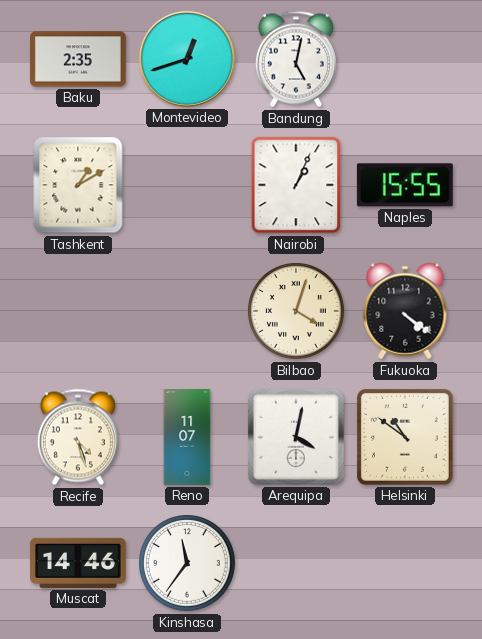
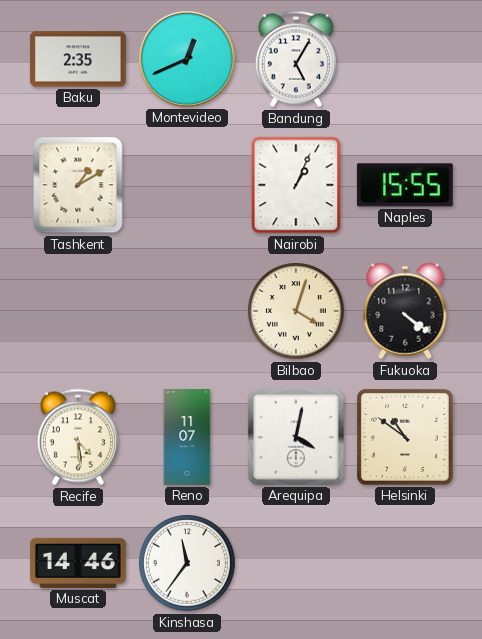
Montevideo: 12:42 -> 12:41
Bandung: 5:02 -> 5:05
Recife: 4:27 -> 4:29
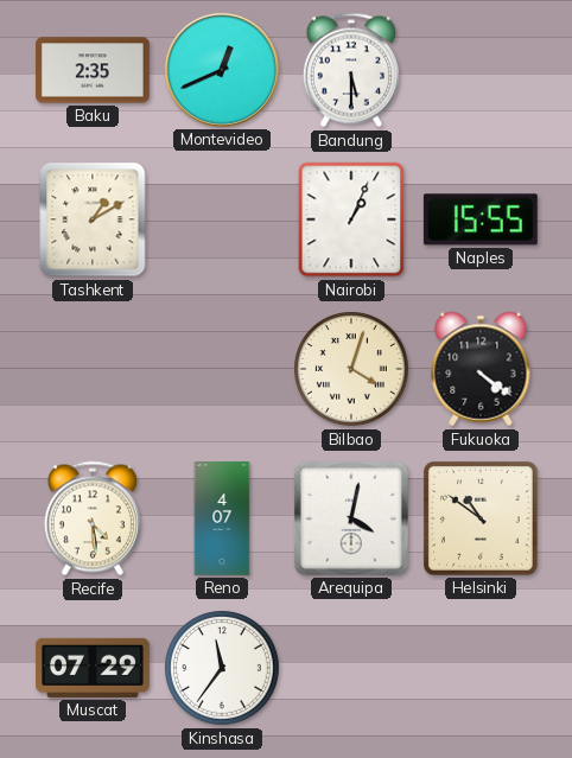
Bandung: 5:05 -> 5:30
Reno: 11:07 -> 4:07
Muscat: 14:46 -> 07:29
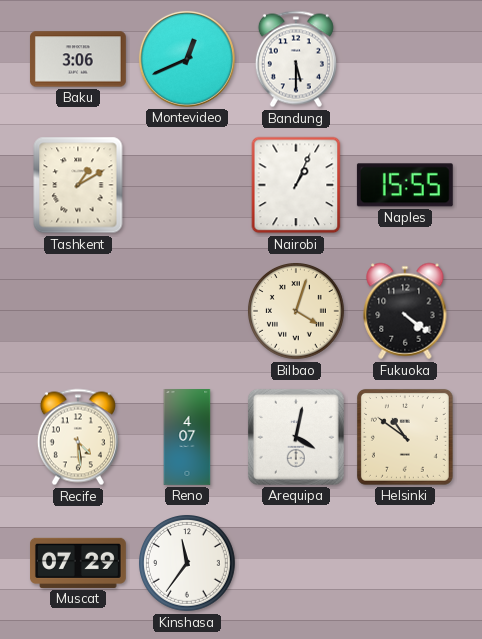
Baku: 2:35 -> 3:06
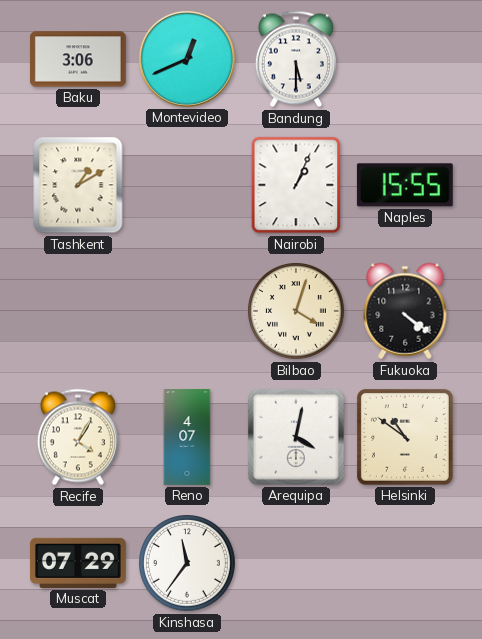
Recife: 4:29 -> 4:05
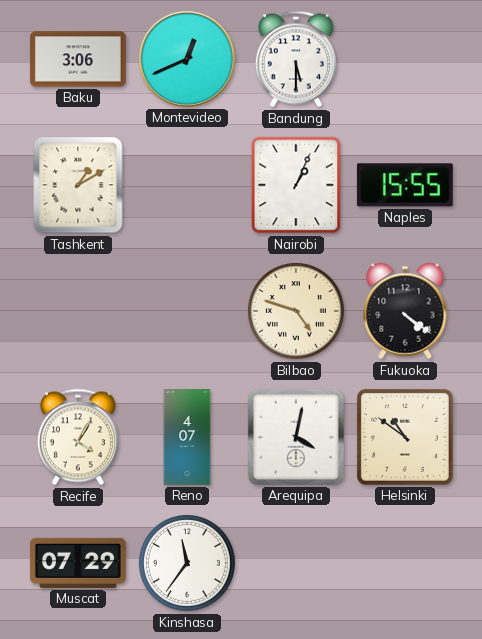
Bilbao: 4:03 -> 4:48
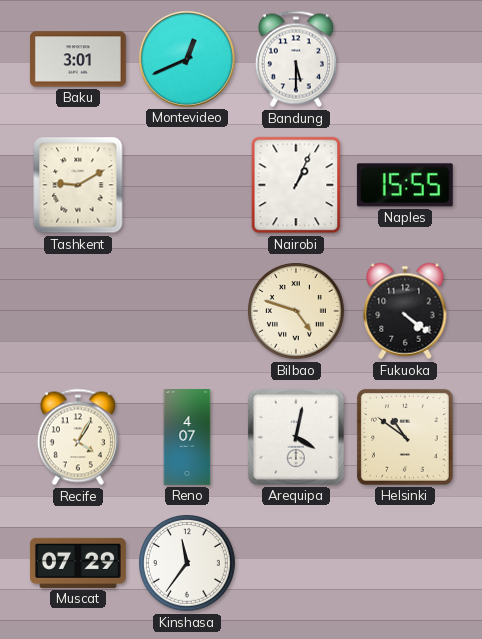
Baku: 3:06 -> 3:01
Tashkent: 1:10 -> 9:10
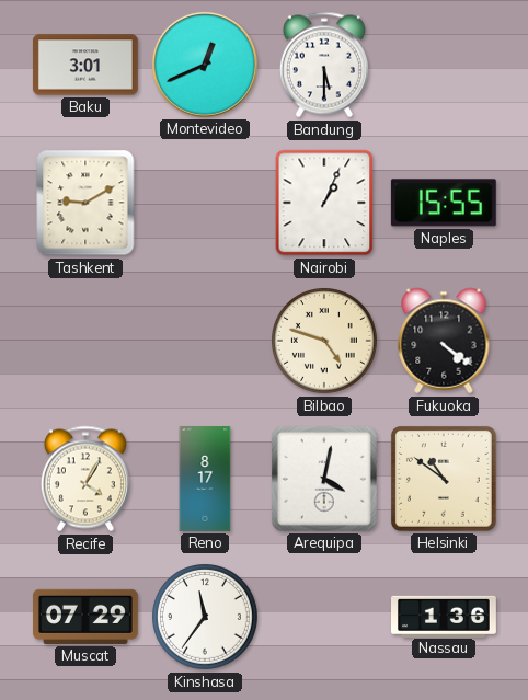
Reno: 4:07 -> 8:17
Nassau: none -> 1:36
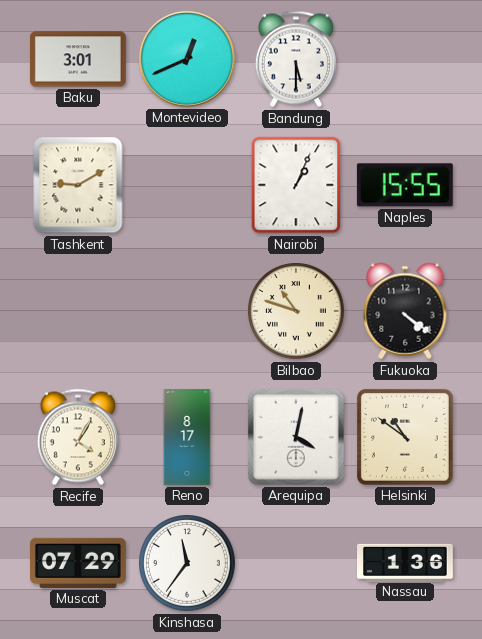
Bilbao: 4:48 -> 10:48
